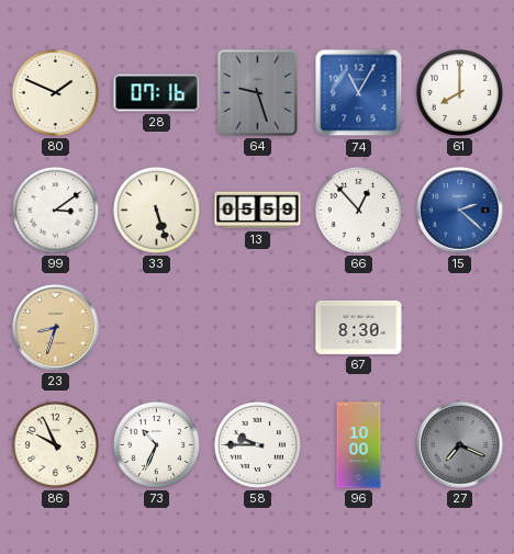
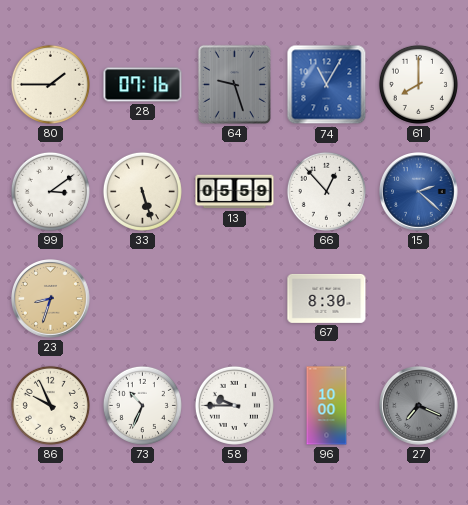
80: 1:49 -> 1:45
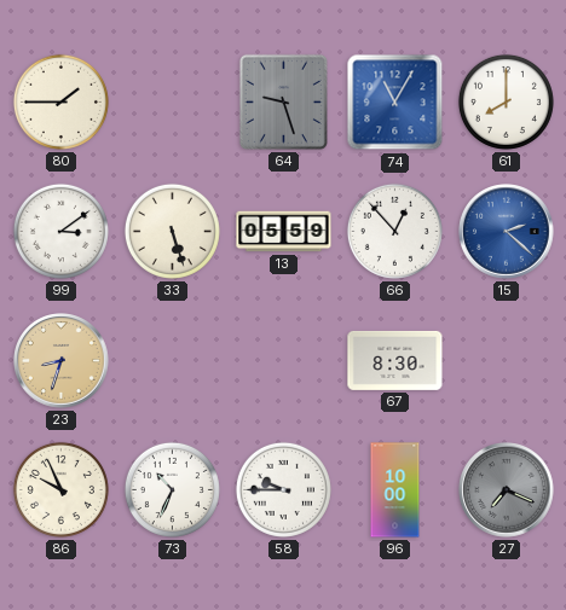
28: 07:16 -> none
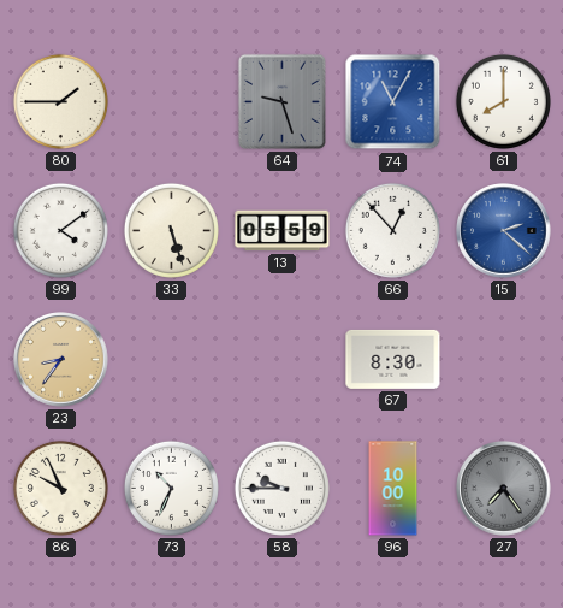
99: 3:09 -> 4:09
23: 8:33 -> 8:36
27: 7:19 -> 7:24
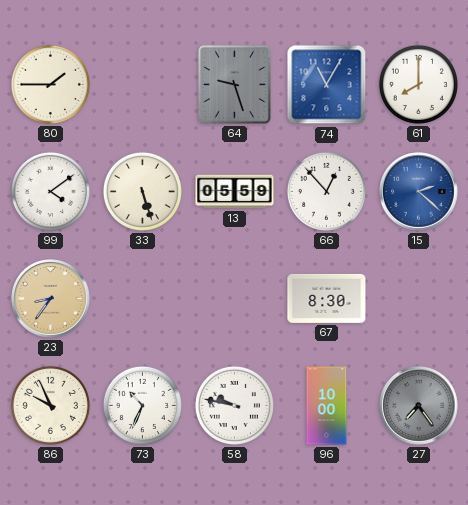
58: 9:45 -> 9:47
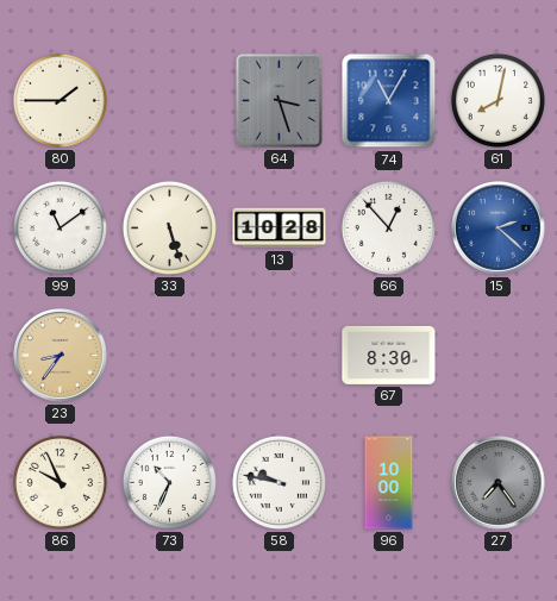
64: 9:27 -> 3:27
61: 8:00 -> 8:02
99: 4:09 -> 11:09
13: 05:59 -> 10:28
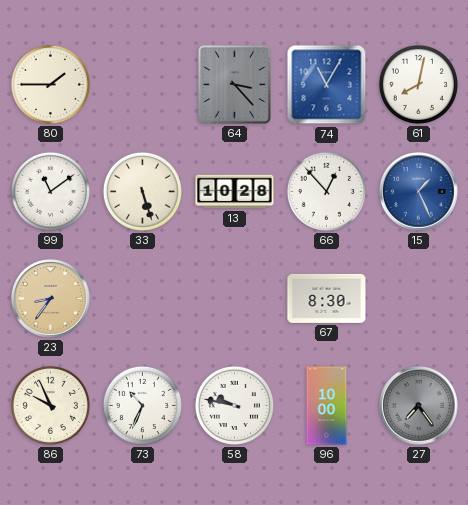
64: 3:27 -> 3:23
15: 2:22 -> 1:26
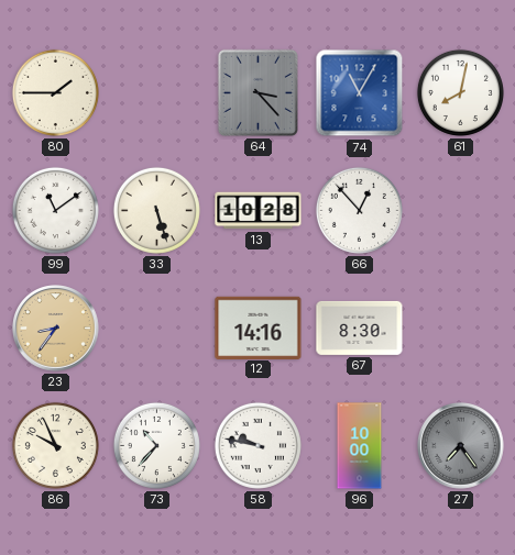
15: 1:26 -> none
12: none -> 14:16
73: 10:34 -> 10:37
